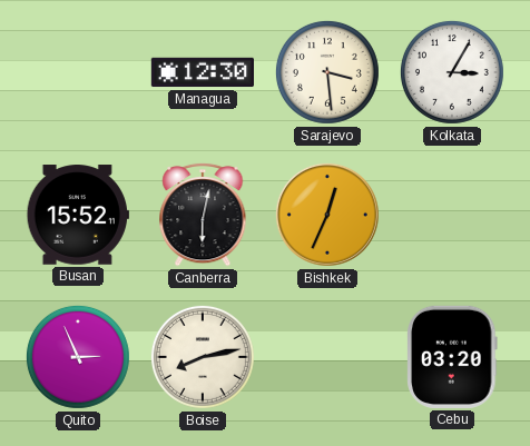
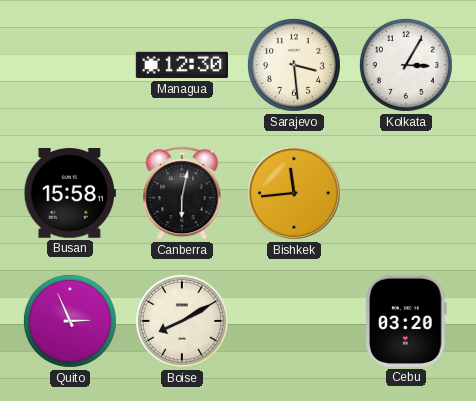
Busan: 15:52 -> 15:58
Bishkek: 12:34 -> 11:44
Boise: 8:13 -> 8:10
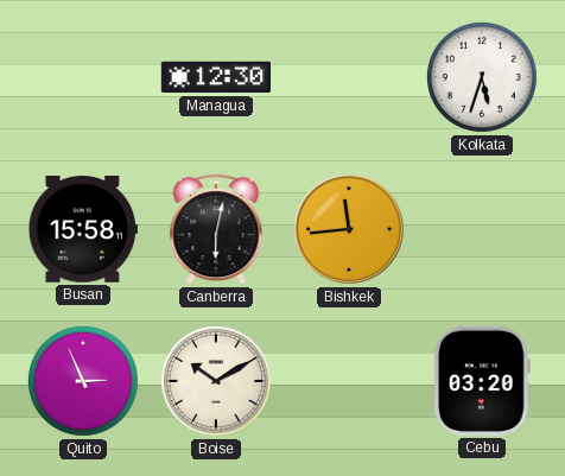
Sarajevo: 3:29 -> none
Kolkata: 3:05 -> 5:33
Boise: 8:10 -> 10:10
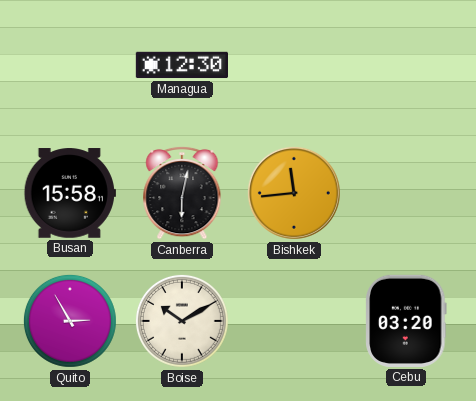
Kolkata: 5:33 -> none
Quito: 2:56 -> 2:55
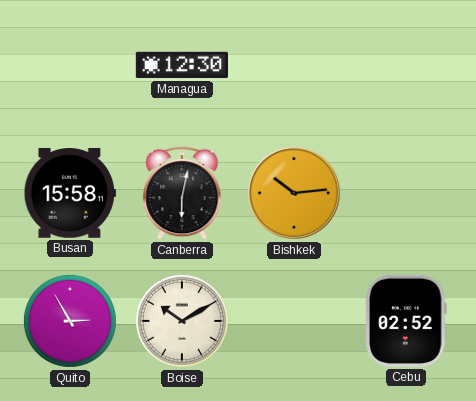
Bishkek: 11:44 -> 10:14
Cebu: 03:20 -> 02:52
